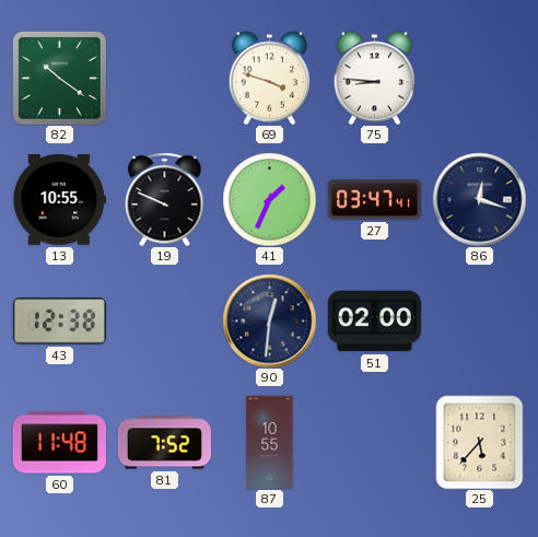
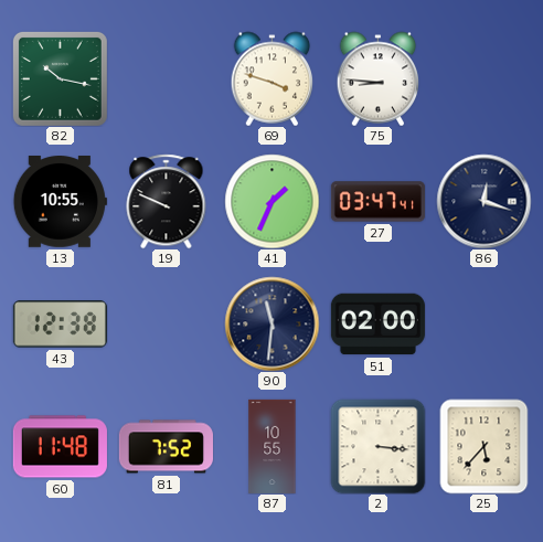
82: 10:21 -> 10:17
90: 12:31 -> 11:31
2: none -> 3:16
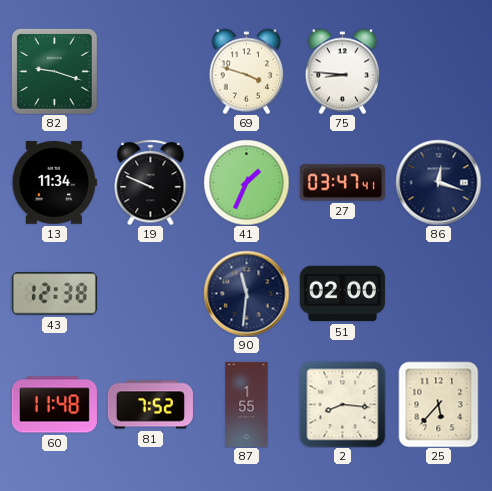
82: 10:17 -> 9:18
13: 10:55 -> 11:34
87: 10:55 -> 1:55
2: 3:16 -> 8:16
